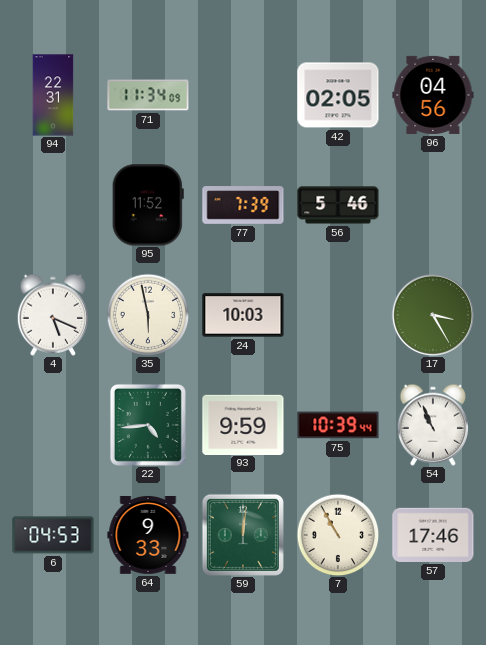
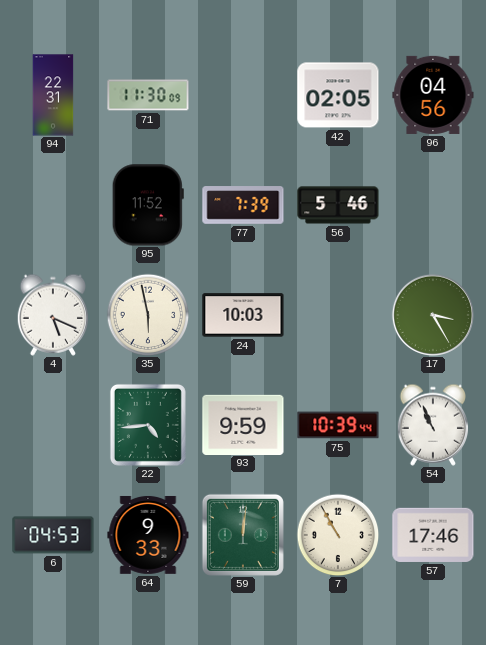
71: 11:34 -> 11:30
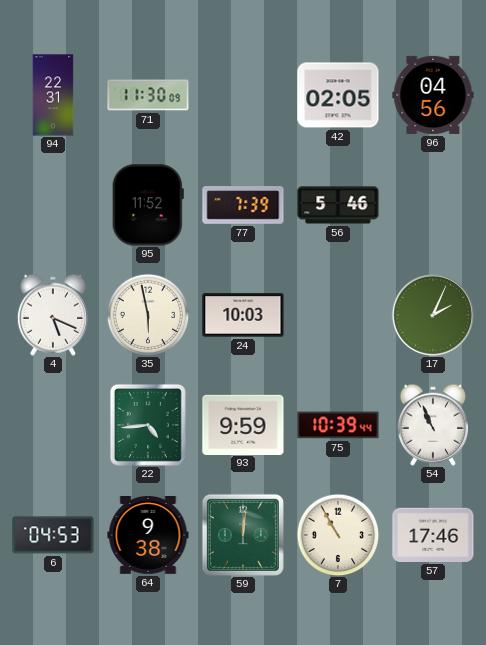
17: 3:25 -> 2:04
64: 9:33 -> 9:38
